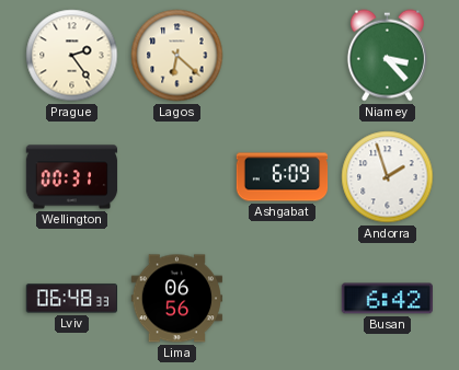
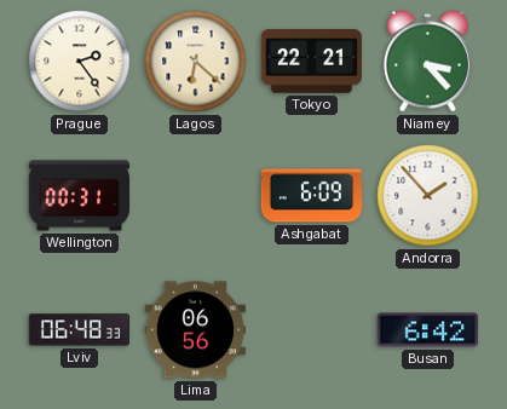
Tokyo: none -> 22:21
Andorra: 1:57 -> 1:53
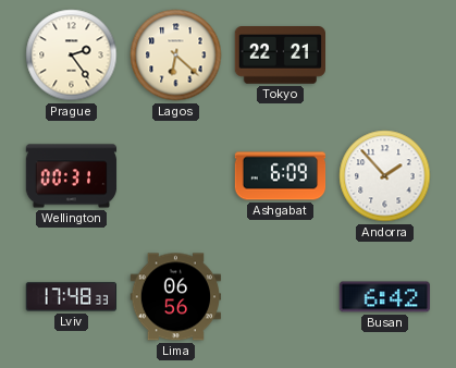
Niamey: 3:23 -> none
Lviv: 06:48 -> 17:48
